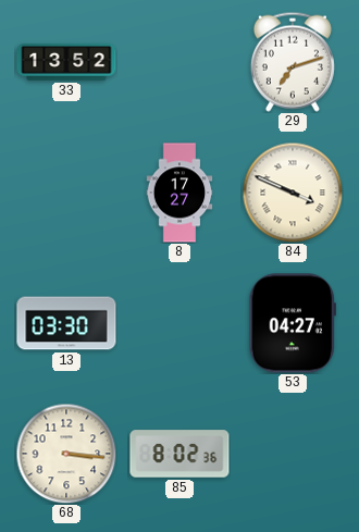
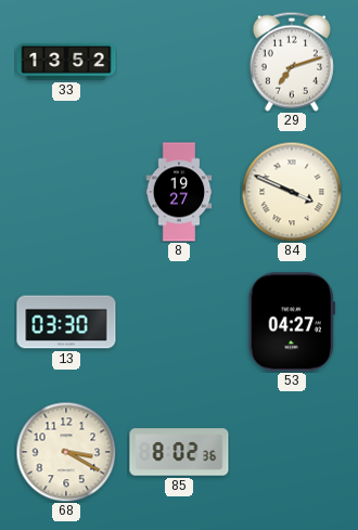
8: 17:27 -> 19:27
68: 3:16 -> 3:20
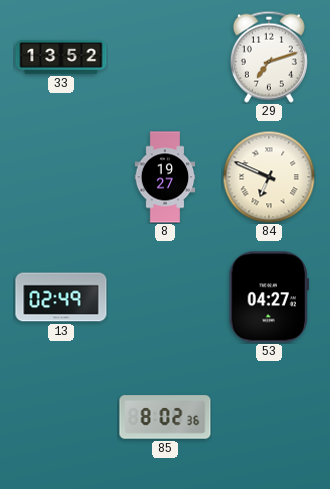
84: 3:49 -> 6:49
13: 03:30 -> 02:49
68: 3:20 -> none
